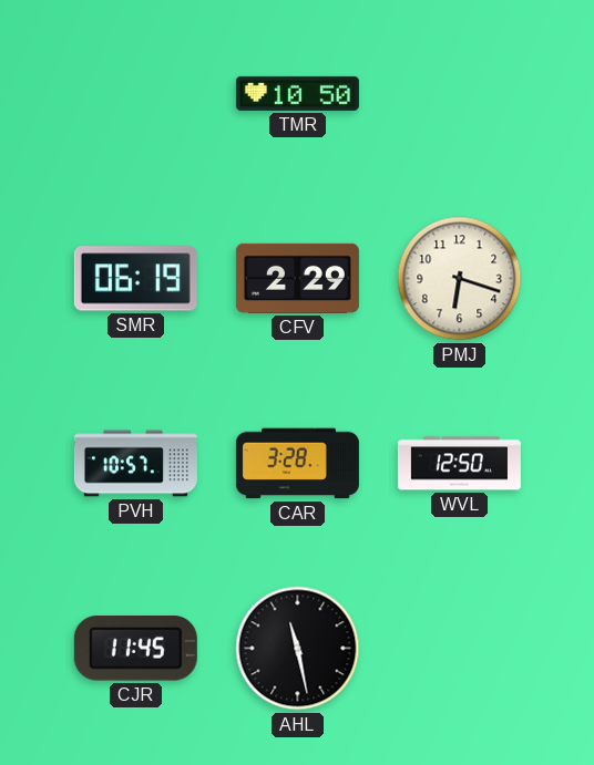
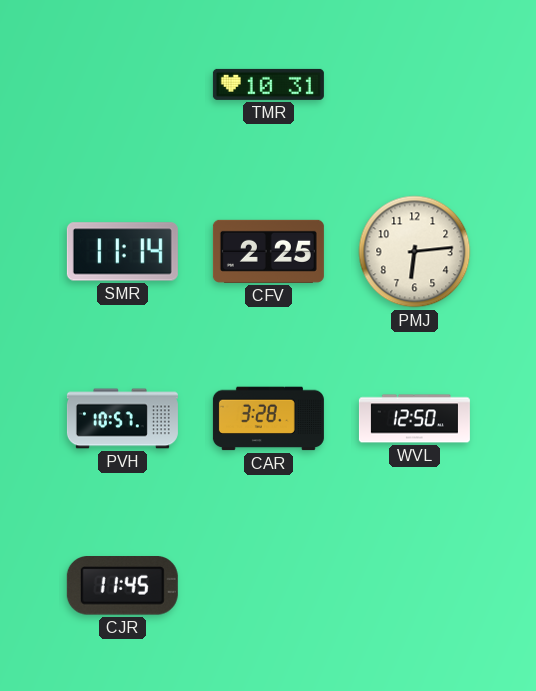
TMR: 10:50 -> 10:31
SMR: 06:19 -> 11:14
CFV: 2:29 -> 2:25
PMJ: 6:18 -> 6:14
AHL: 11:28 -> none
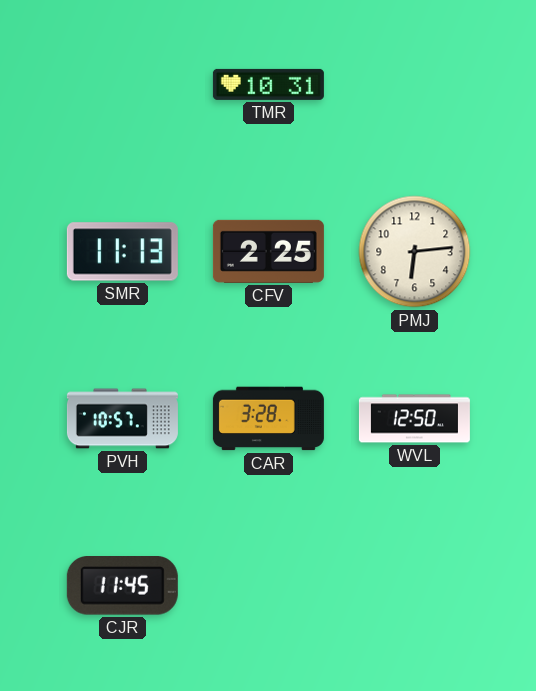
SMR: 11:14 -> 11:13
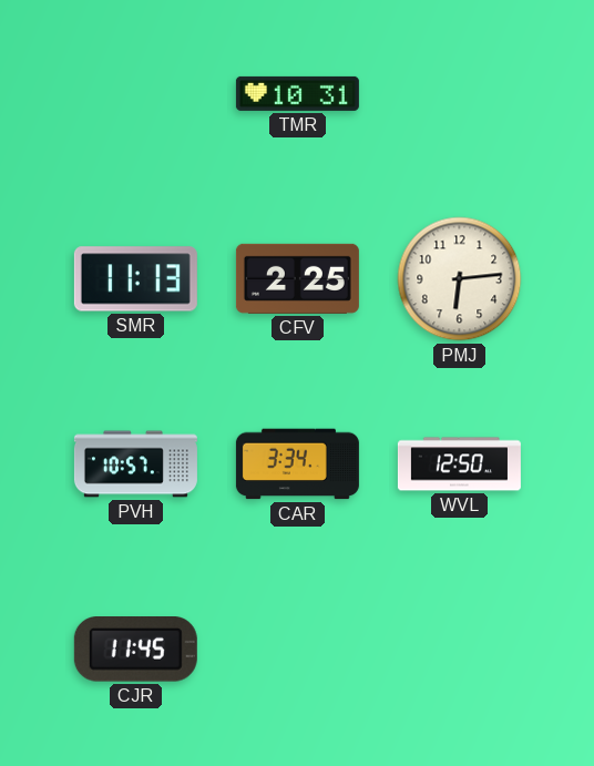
CAR: 3:28 -> 3:34
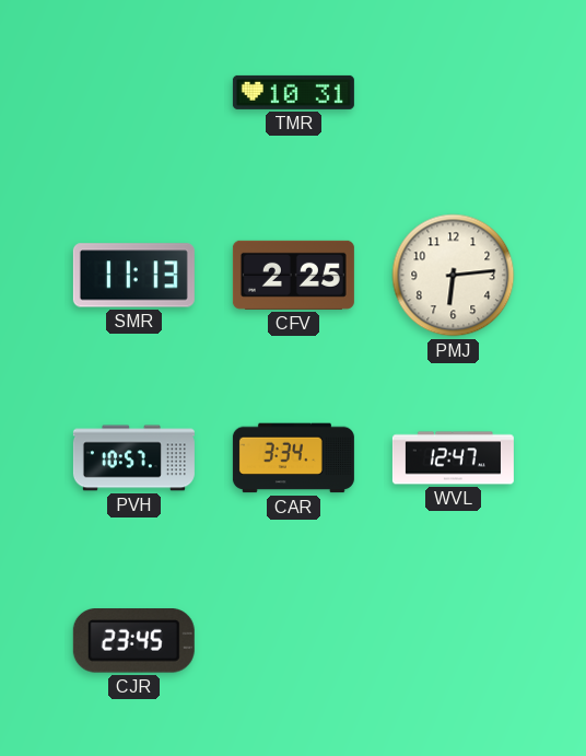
WVL: 12:50 -> 12:47
CJR: 11:45 -> 23:45
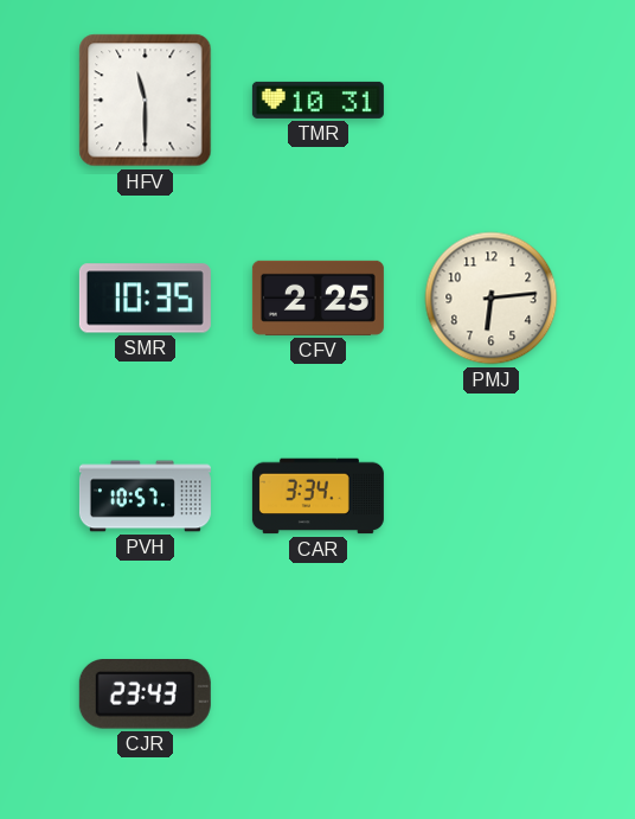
HFV: none -> 11:30
SMR: 11:13 -> 10:35
WVL: 12:47 -> none
CJR: 23:45 -> 23:43
